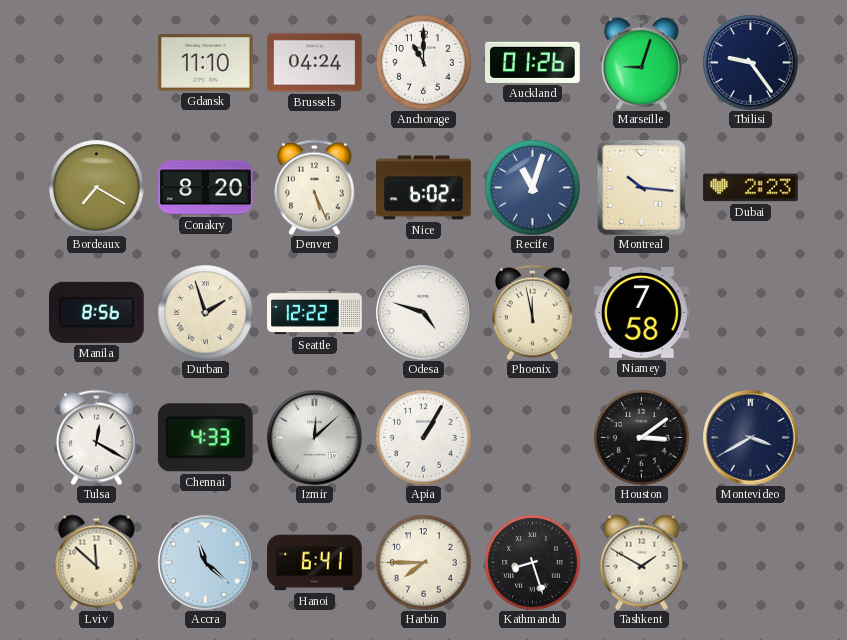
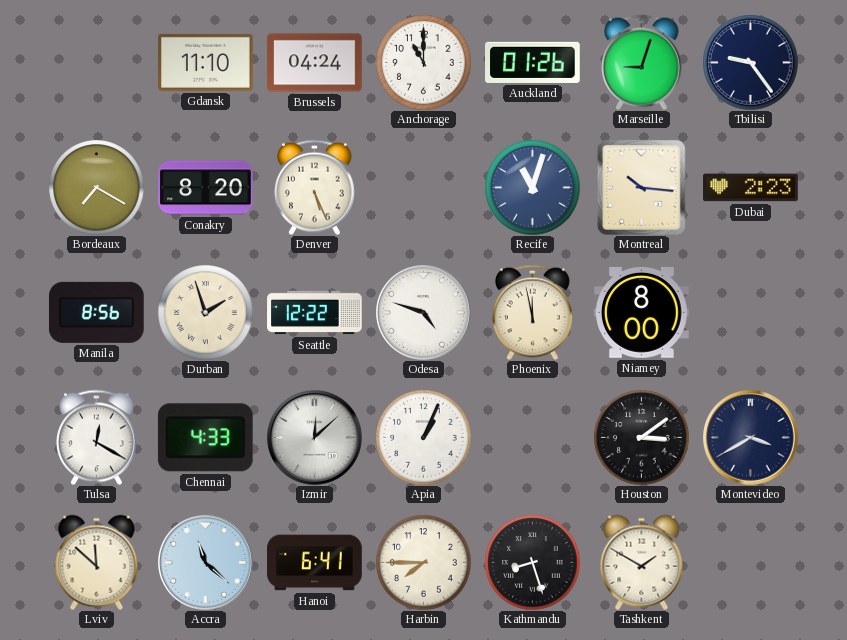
Nice: 6:02 -> none
Niamey: 7:58 -> 8:00
Apia: 1:05 -> 1:04
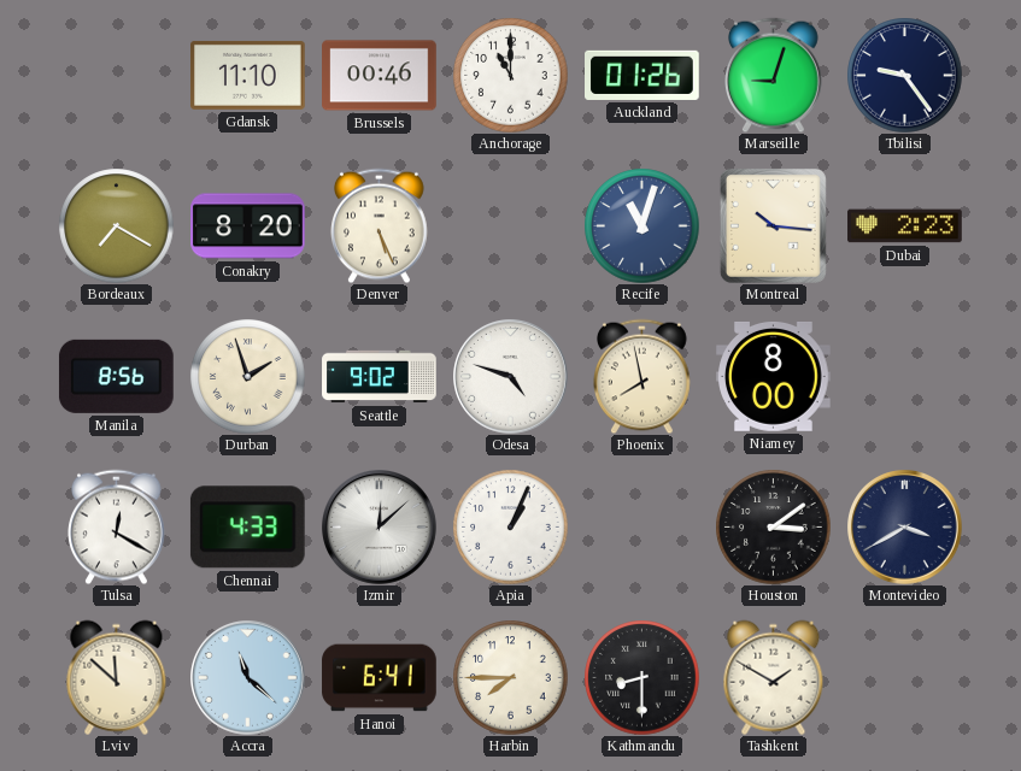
Brussels: 04:24 -> 00:46
Seattle: 12:22 -> 9:02
Phoenix: 11:58 -> 7:58
Kathmandu: 8:27 -> 8:30
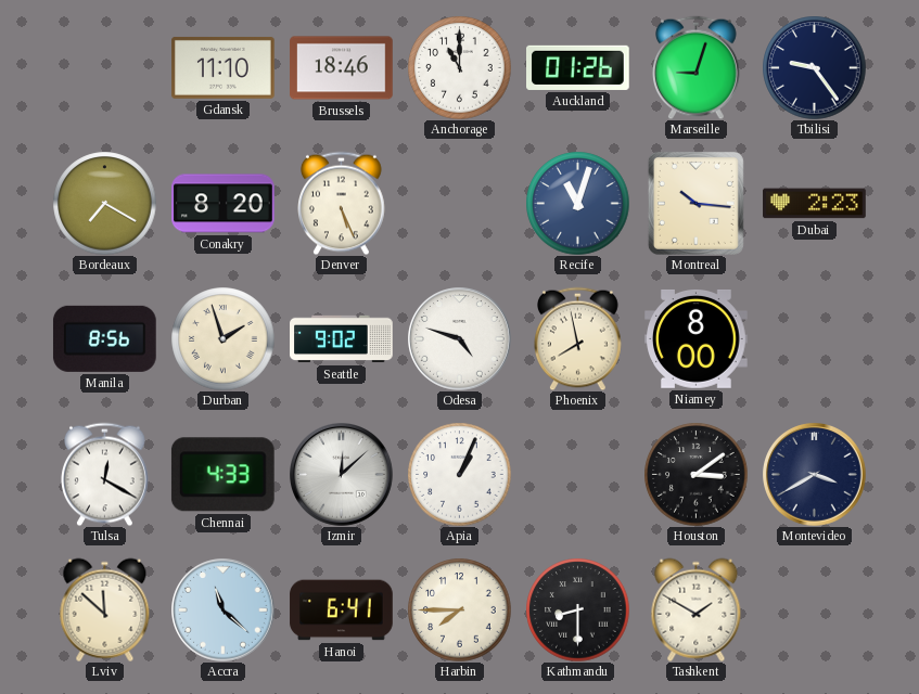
Brussels: 00:46 -> 18:46
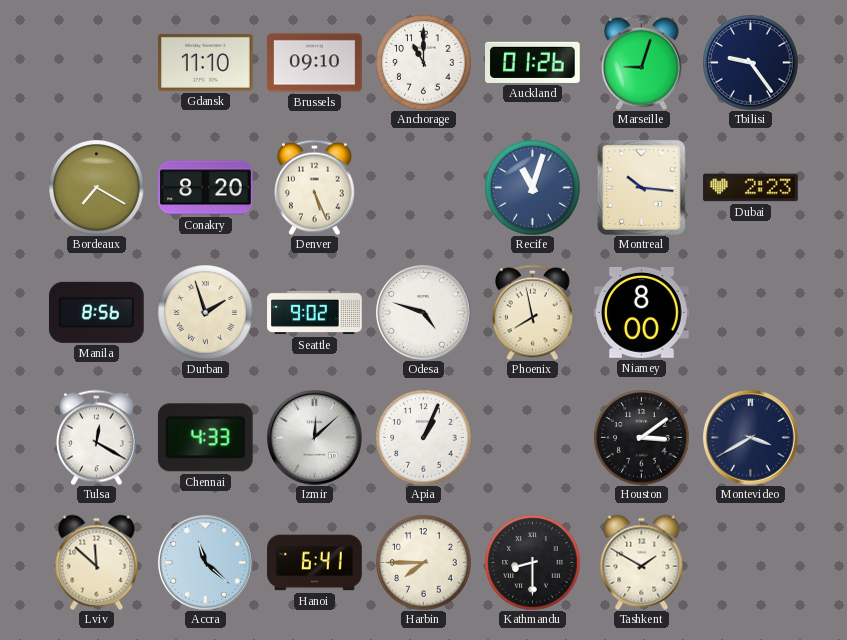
Brussels: 18:46 -> 09:10
